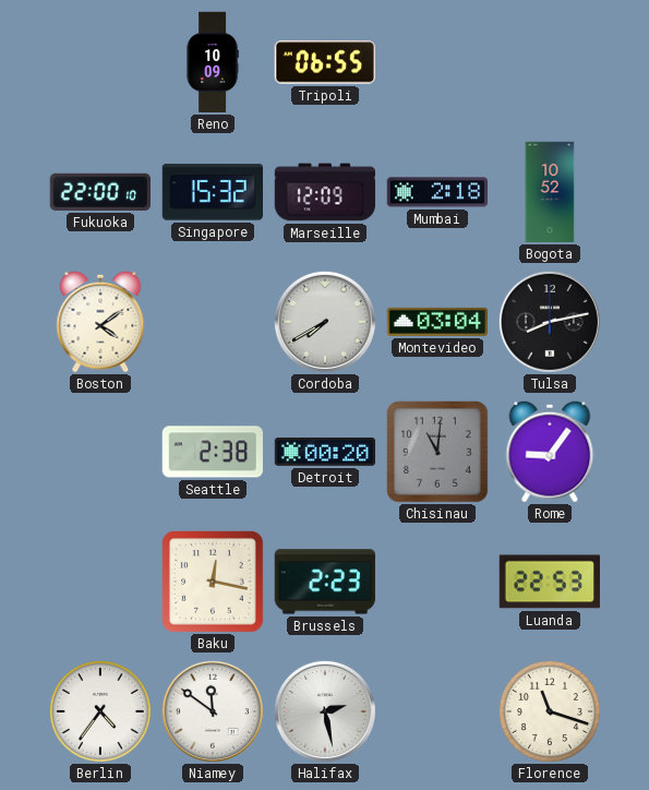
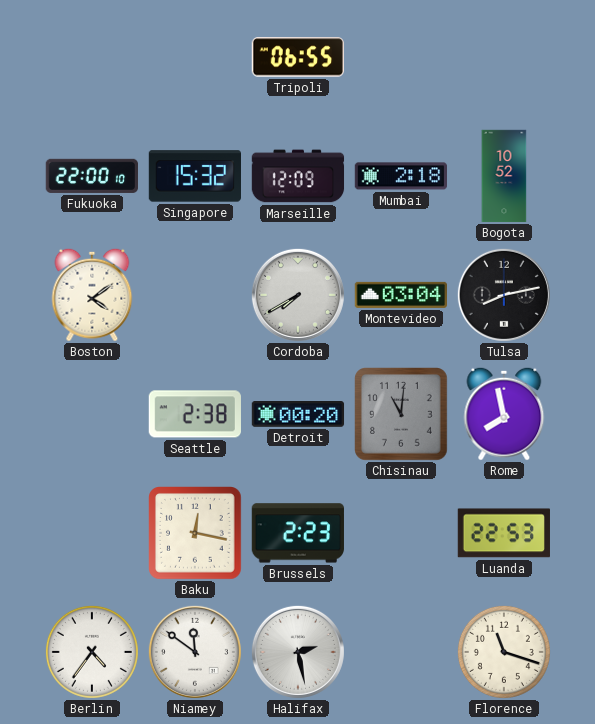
Reno: 10:09 -> none
Rome: 9:06 -> 7:58
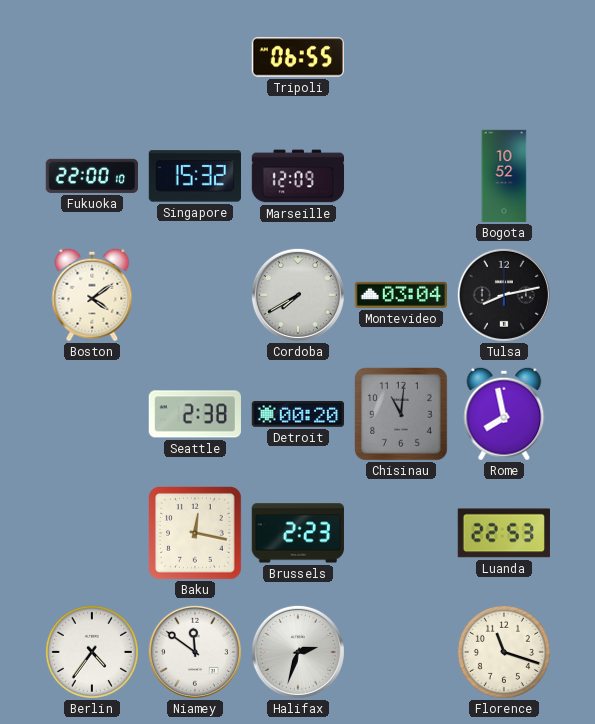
Mumbai: 2:18 -> none
Halifax: 2:28 -> 2:33
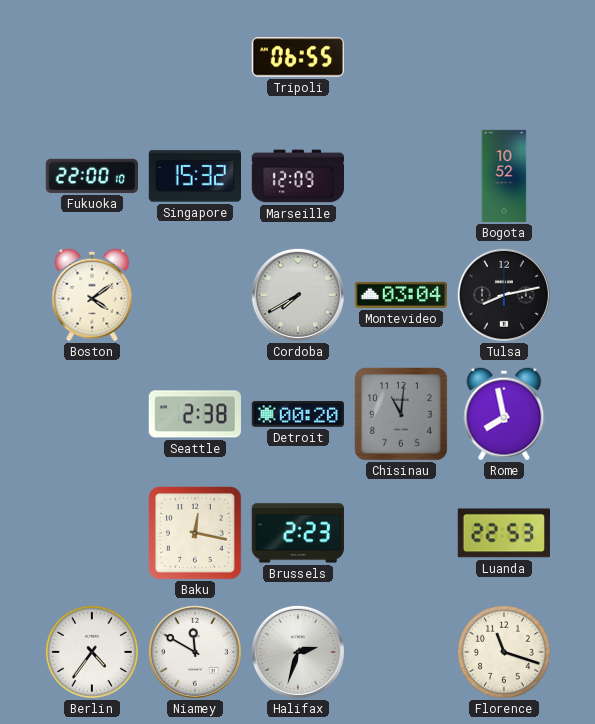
Niamey: 11:51 -> 11:50
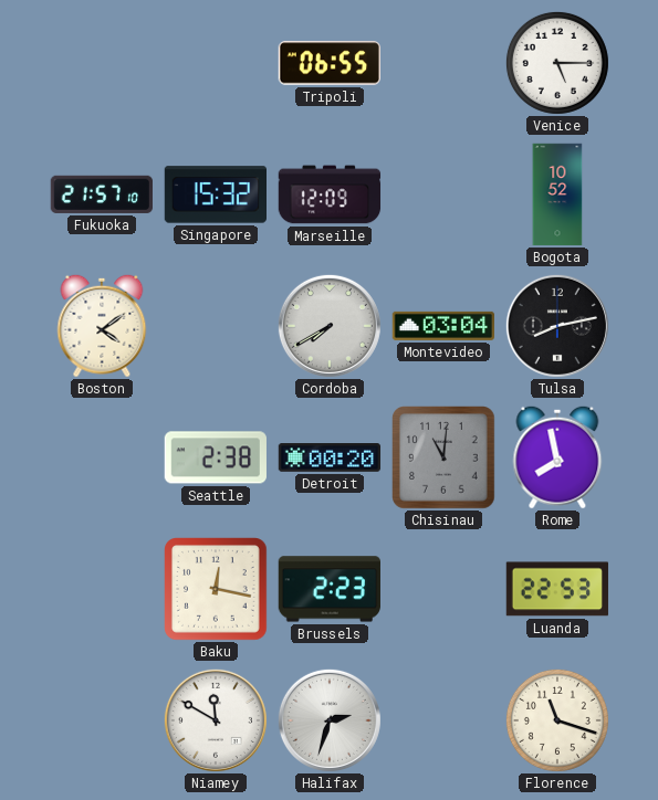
Venice: none -> 5:15
Fukuoka: 22:00 -> 21:57
Berlin: 4:36 -> none
